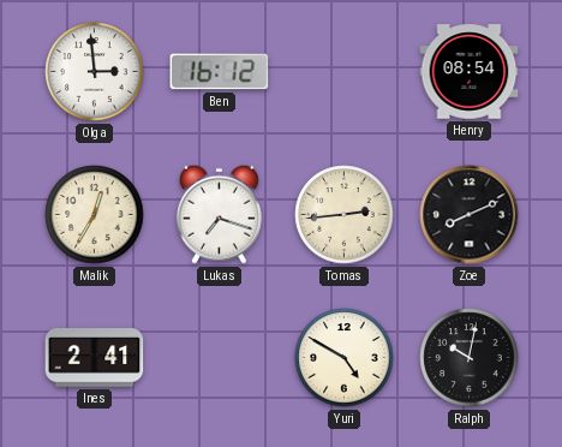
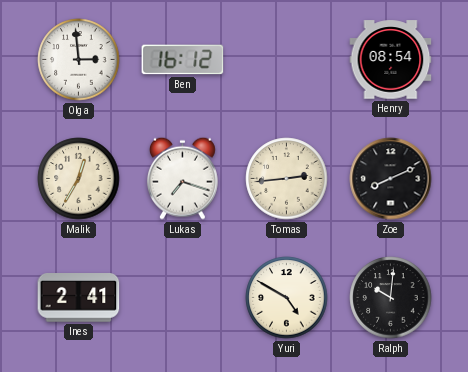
Ralph: 10:02 -> 10:01
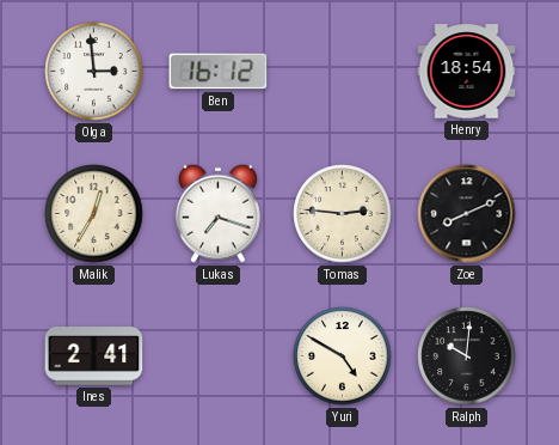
Henry: 08:54 -> 18:54
Tomas: 2:44 -> 2:46
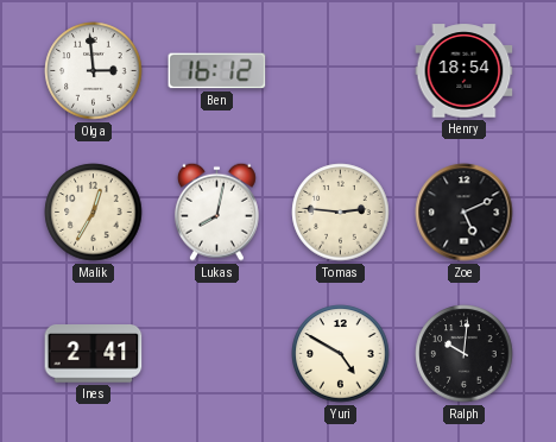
Lukas: 7:18 -> 8:02
Zoe: 8:11 -> 5:11
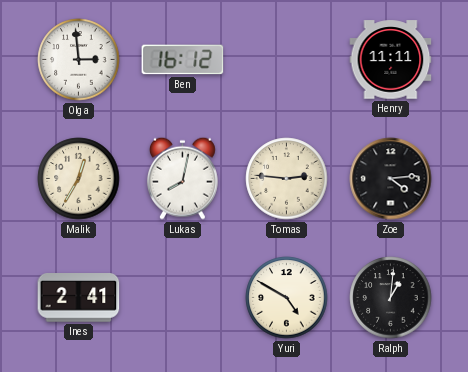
Henry: 18:54 -> 11:11
Zoe: 5:11 -> 4:14
Ralph: 10:01 -> 1:01
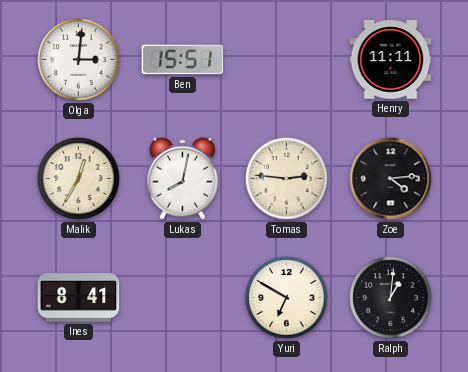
Olga: 2:59 -> 3:01
Ben: 16:12 -> 15:51
Ines: 2:41 -> 8:41
Yuri: 4:50 -> 6:50
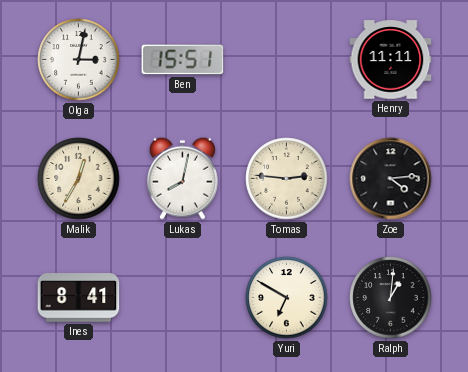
Olga: 3:01 -> 3:02
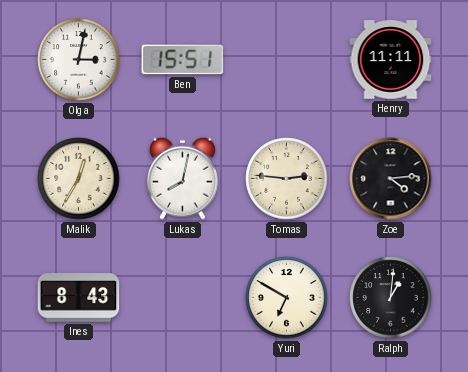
Ines: 8:41 -> 8:43
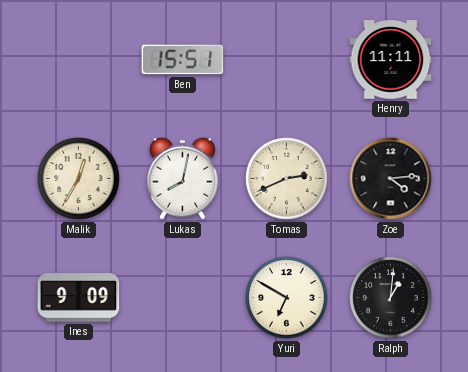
Olga: 3:02 -> none
Tomas: 2:46 -> 2:41
Ines: 8:43 -> 9:09
